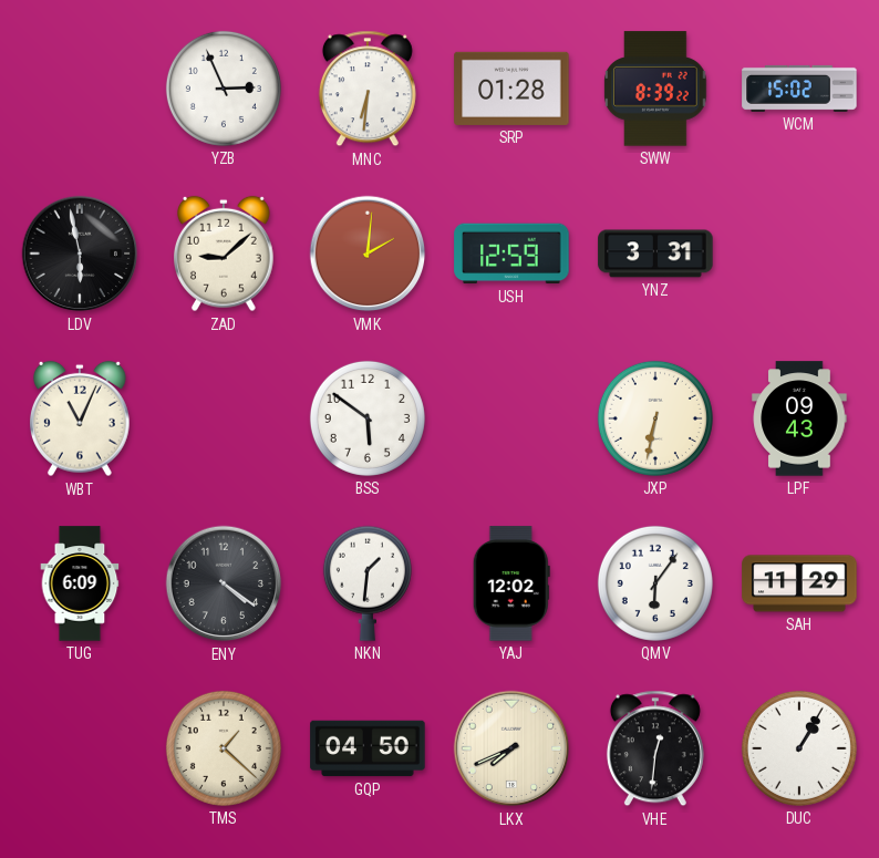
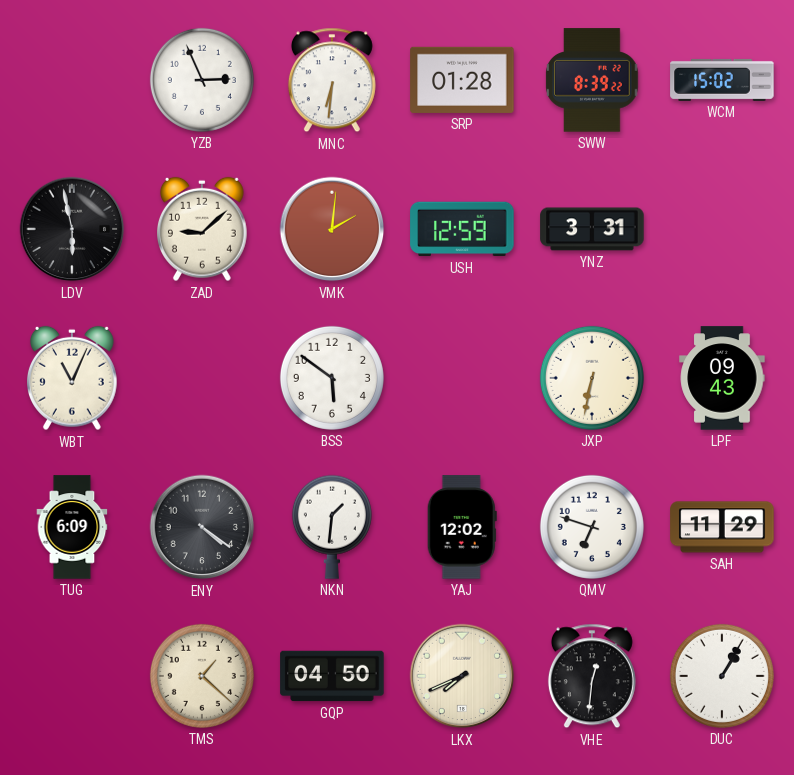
QMV: 6:06 -> 6:48
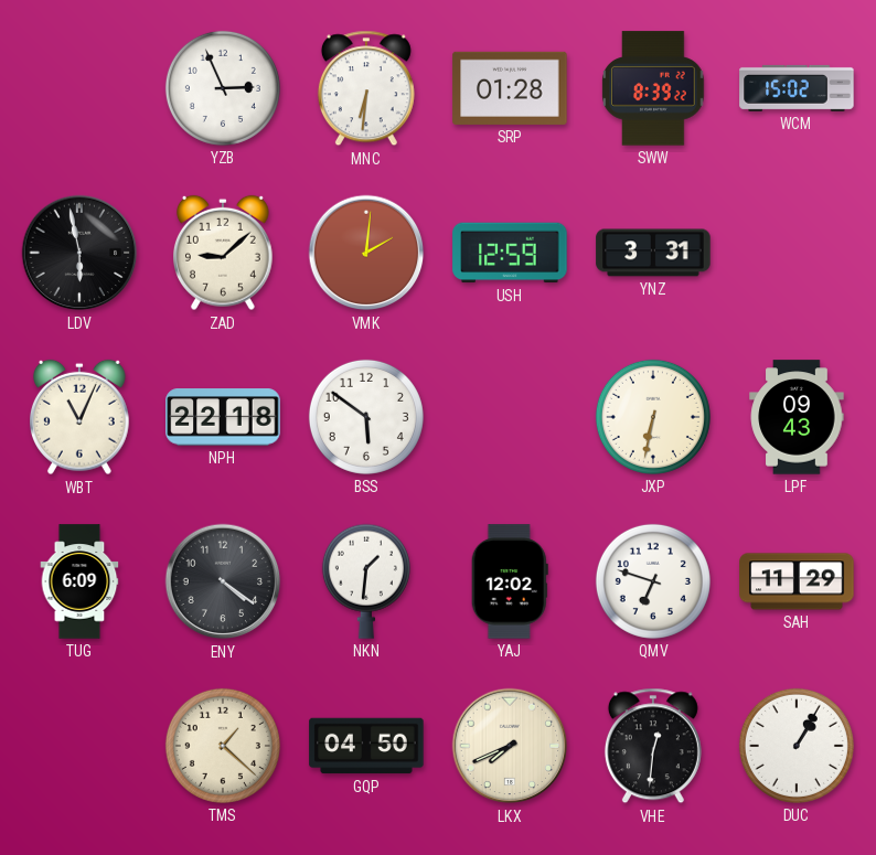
NPH: none -> 22:18
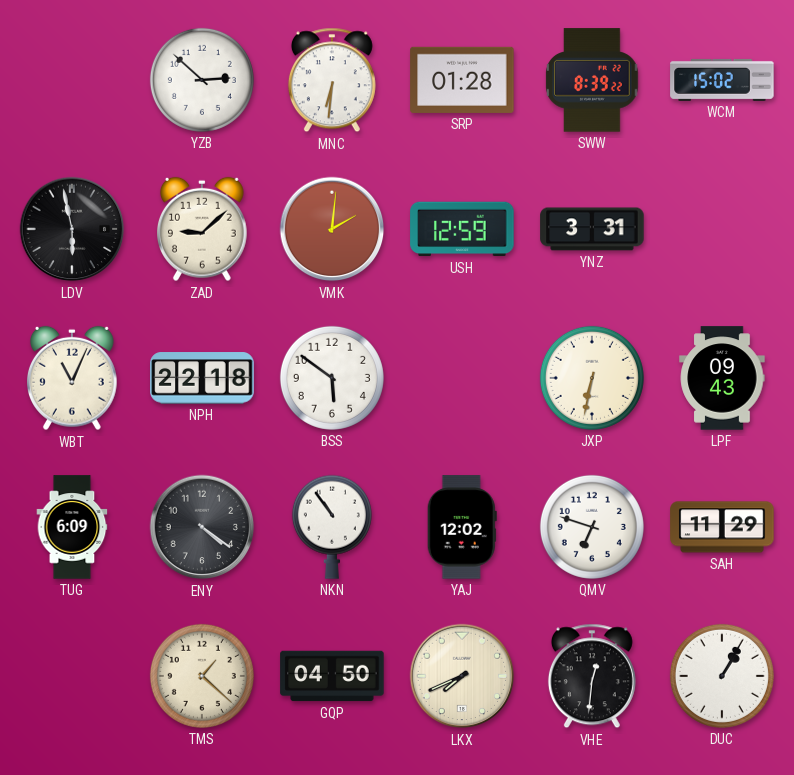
YZB: 2:56 -> 2:52
NKN: 1:31 -> 10:54
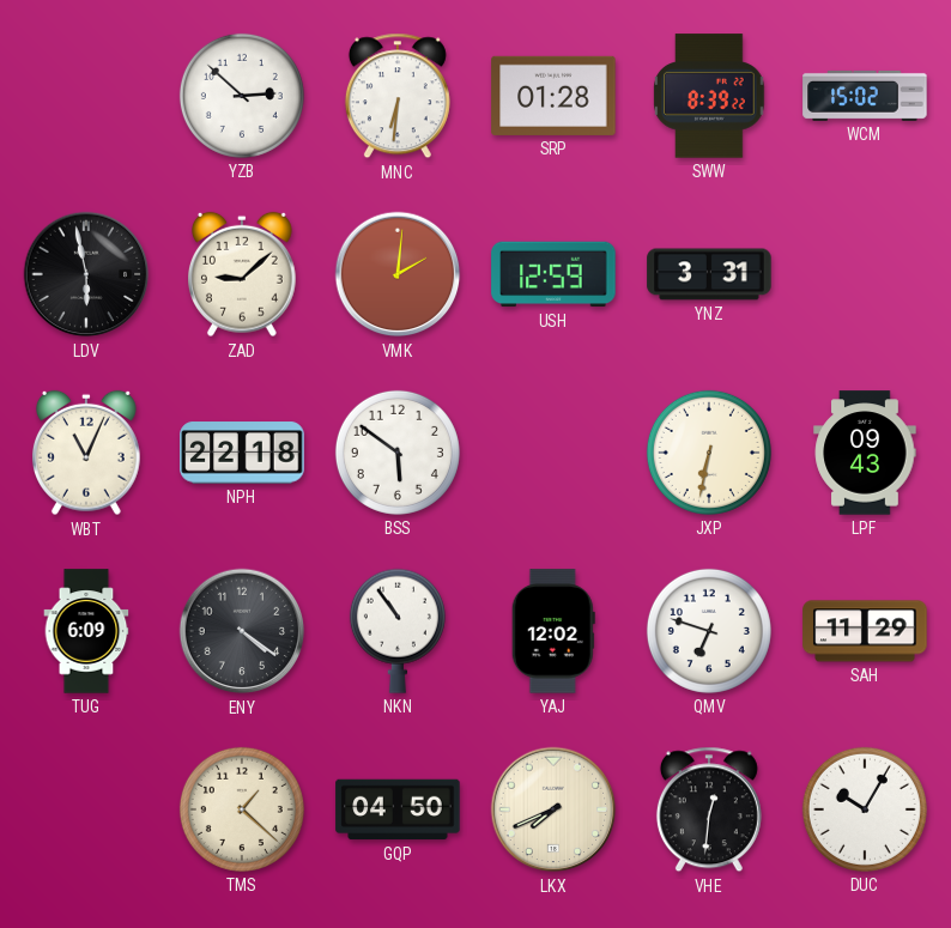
DUC: 1:05 -> 10:05
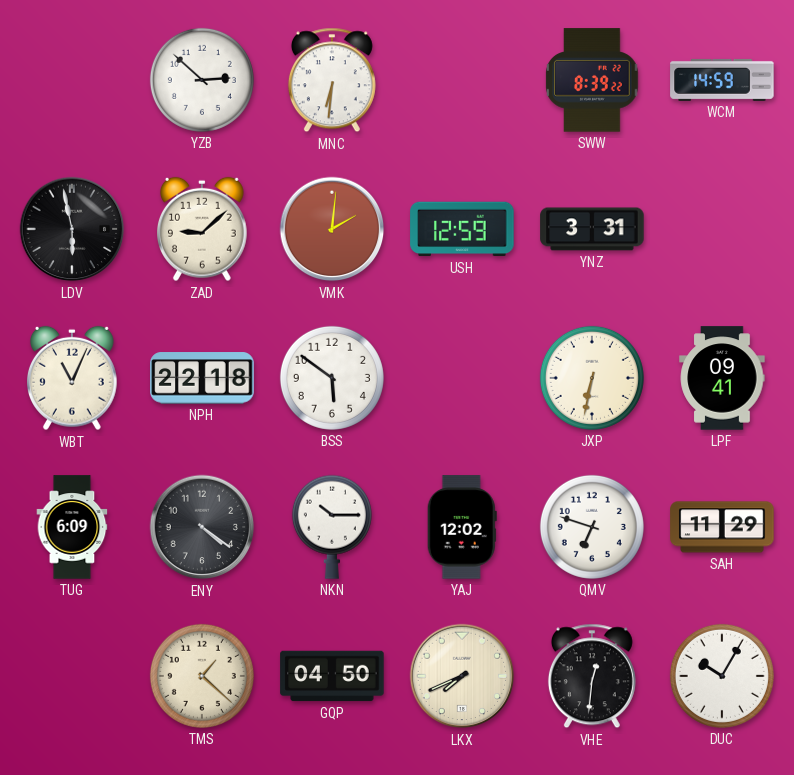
SRP: 01:28 -> none
WCM: 15:02 -> 14:59
LPF: 09:43 -> 09:41
NKN: 10:54 -> 10:15
